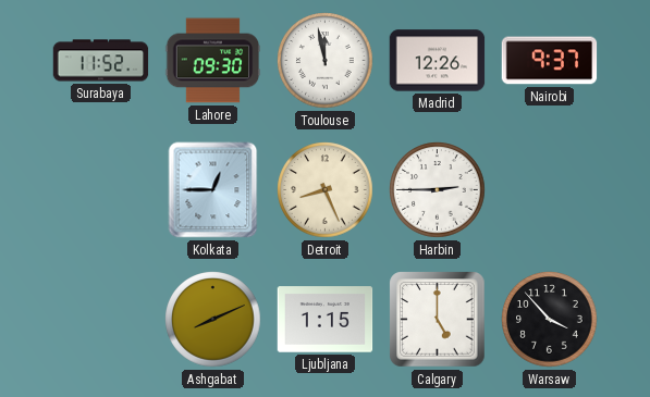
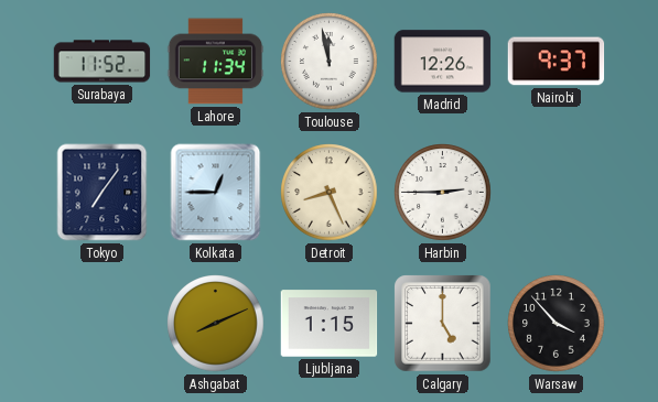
Lahore: 09:30 -> 11:34
Tokyo: none -> 7:06
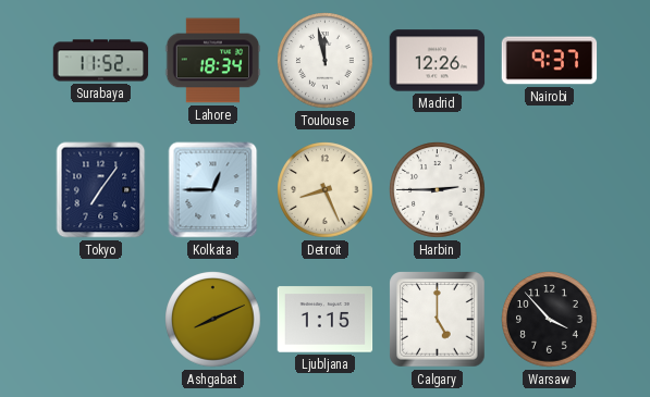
Lahore: 11:34 -> 18:34
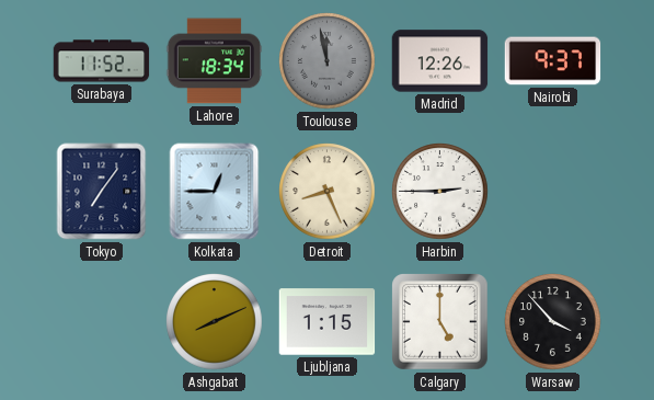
Toulouse dial: white -> grey
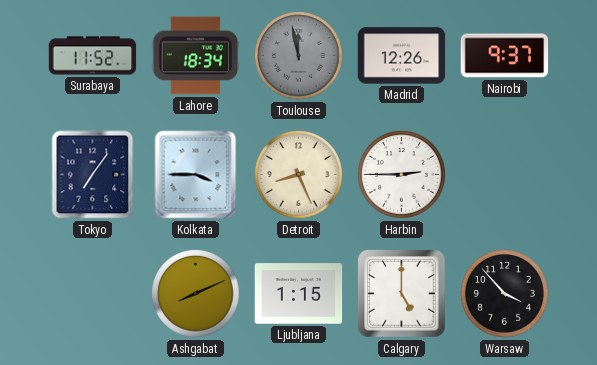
Kolkata: 12:45 -> 3:45
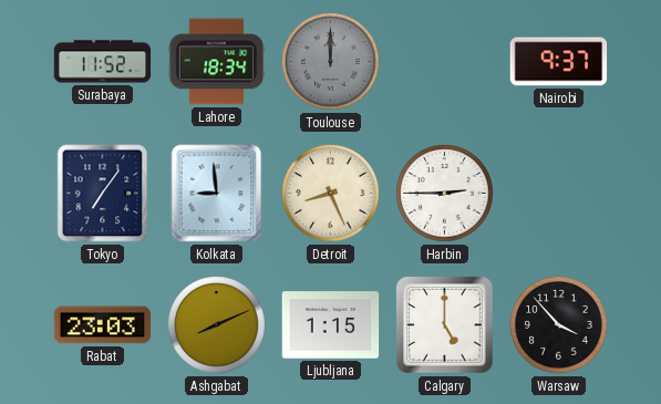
Toulouse: 11:58 -> 12:00
Madrid: 12:26 -> none
Kolkata: 3:45 -> 8:59
Rabat: none -> 23:03
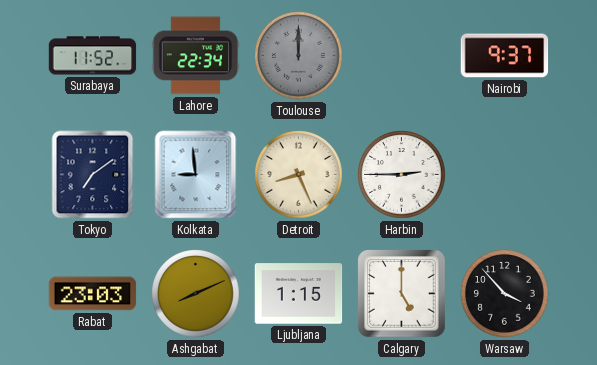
Lahore: 18:34 -> 22:34
Tokyo: 7:06 -> 7:09
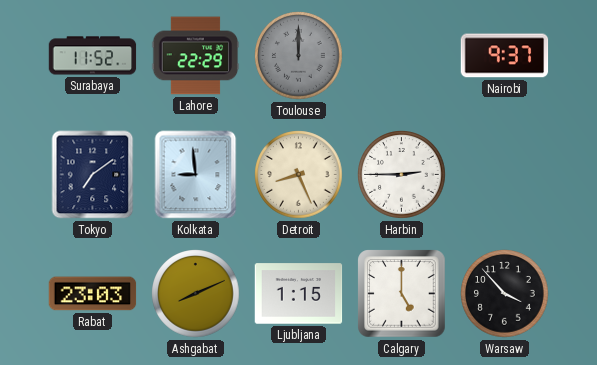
Lahore: 22:34 -> 22:29
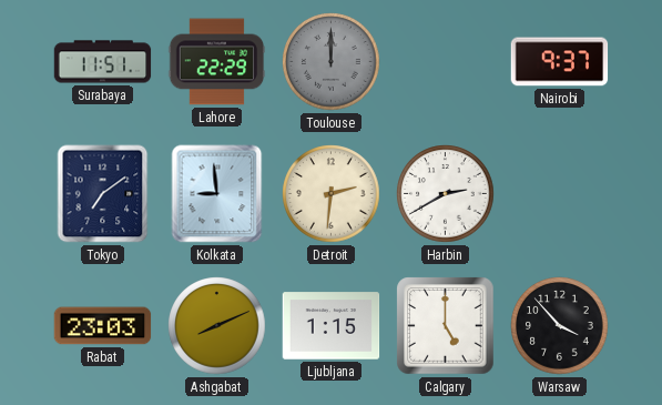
Surabaya: 11:52 -> 11:51
Detroit: 8:26 -> 2:31
Harbin: 2:45 -> 2:40
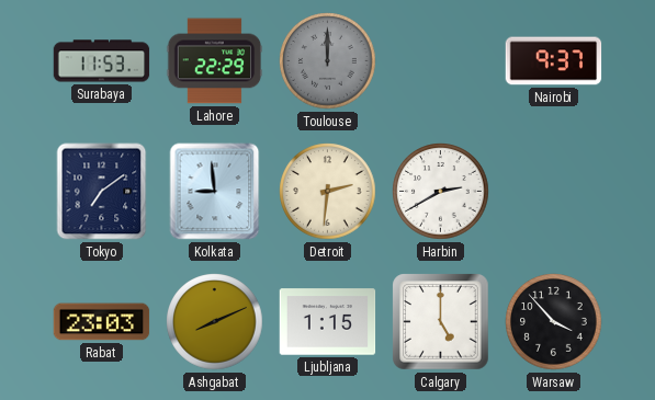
Surabaya: 11:51 -> 11:53
